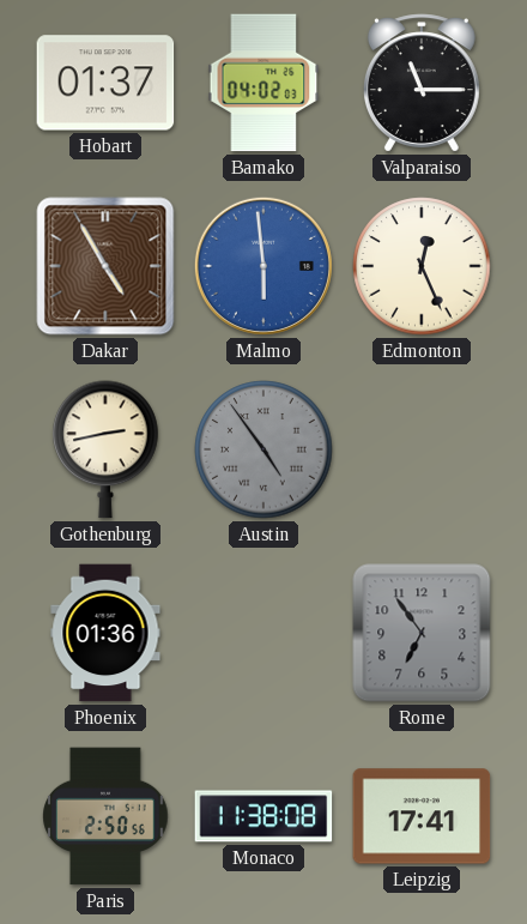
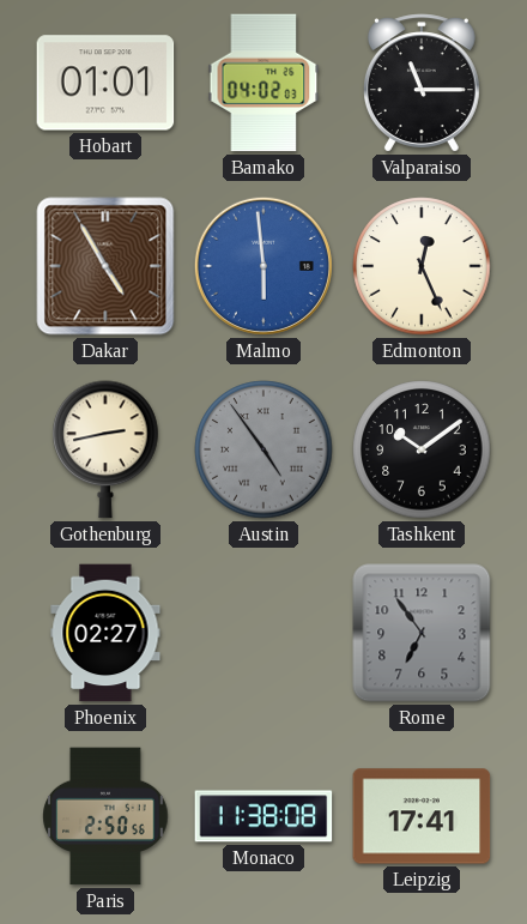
Hobart: 01:37 -> 01:01
Tashkent: none -> 10:09
Phoenix: 01:36 -> 02:27
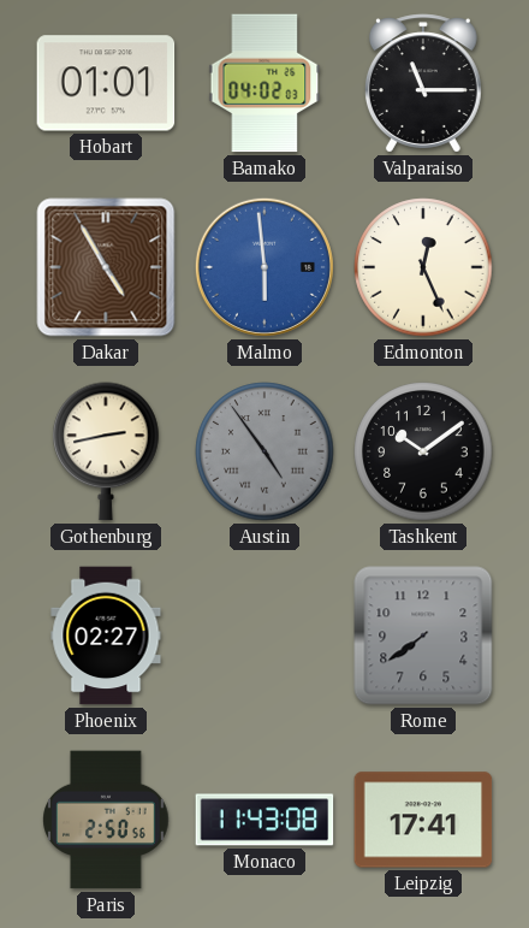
Rome: 6:54 -> 7:39
Monaco: 11:38 -> 11:43
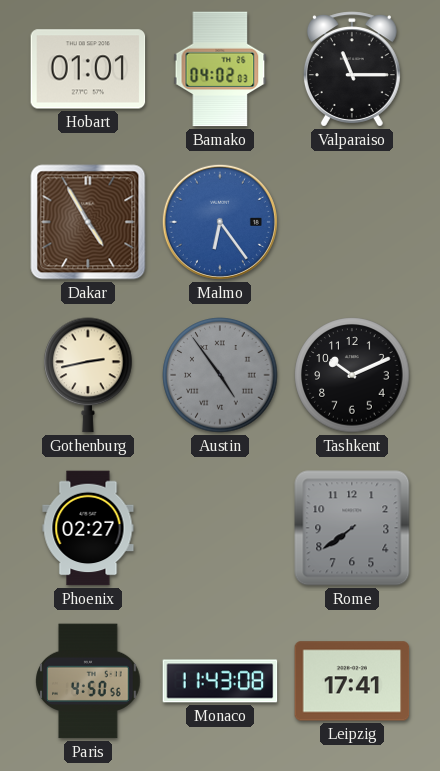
Malmo: 5:59 -> 6:24
Edmonton: 12:26 -> none
Tashkent: 10:09 -> 10:11
Paris: 2:50 -> 4:50
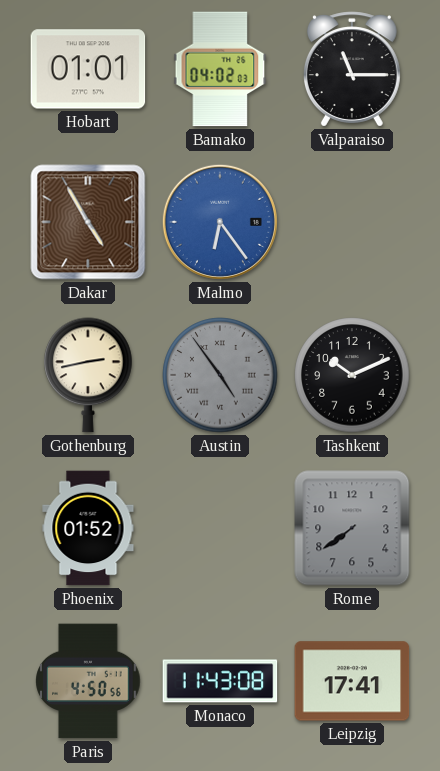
Phoenix: 02:27 -> 01:52
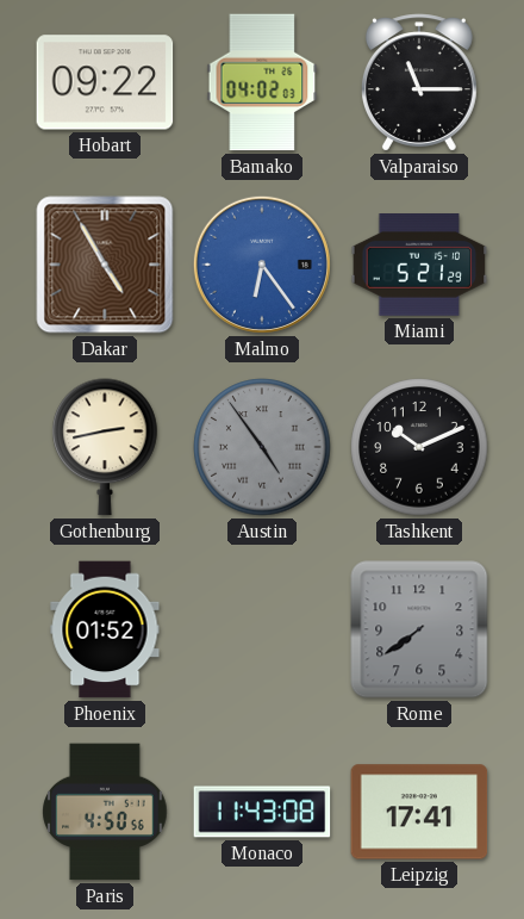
Hobart: 01:01 -> 09:22
Miami: none -> 5:21
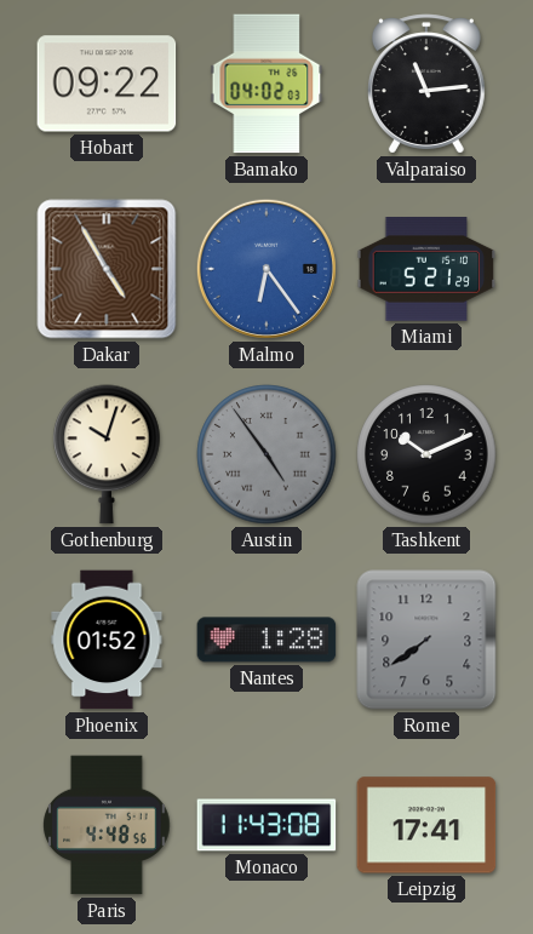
Valparaiso: 11:15 -> 11:14
Gothenburg: 2:43 -> 10:03
Nantes: none -> 1:28
Paris: 4:50 -> 4:48
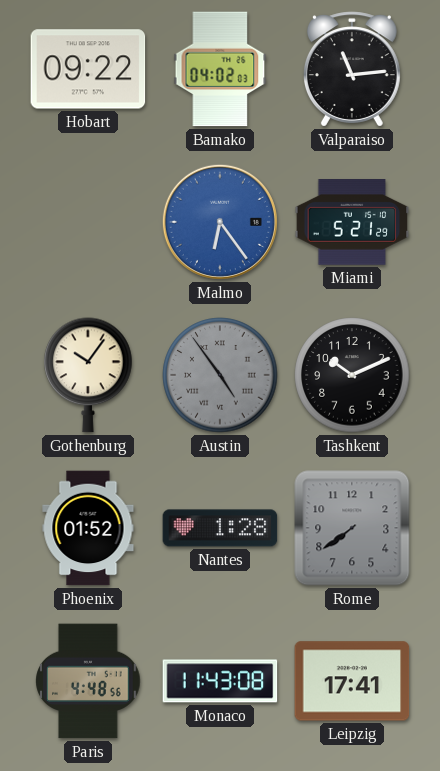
Dakar: 4:55 -> none
Gothenburg: 10:03 -> 10:06
